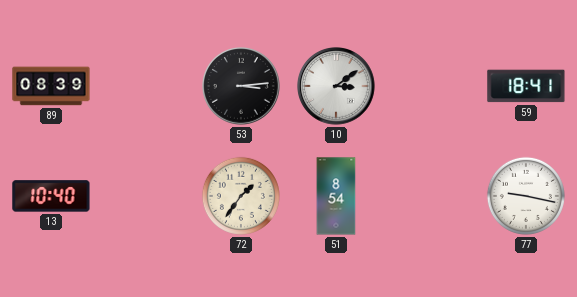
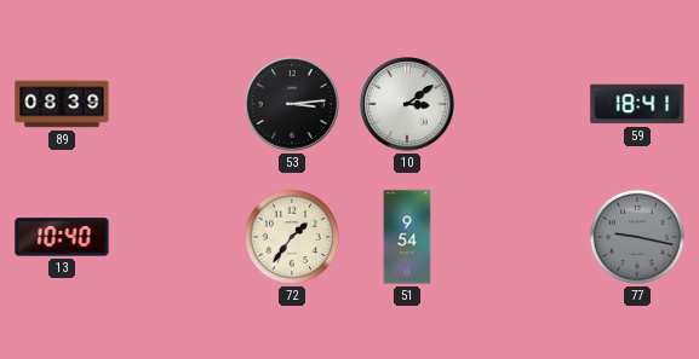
51: 8:54 -> 9:54
77 dial: white -> grey
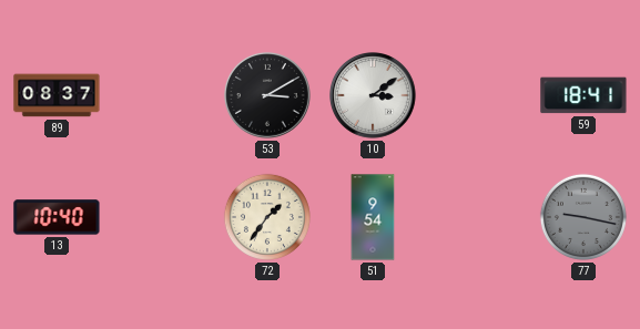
89: 08:39 -> 08:37
53: 3:14 -> 3:10
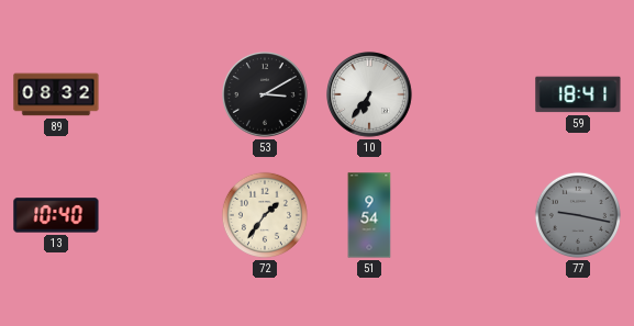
89: 08:37 -> 08:32
10: 3:09 -> 6:36
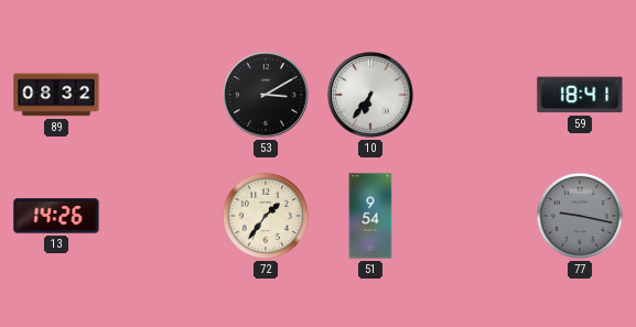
13: 10:40 -> 14:26
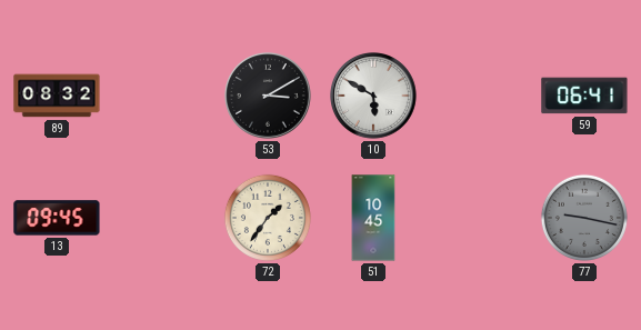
10: 6:36 -> 5:50
59: 18:41 -> 06:41
13: 14:26 -> 09:45
51: 9:54 -> 10:45
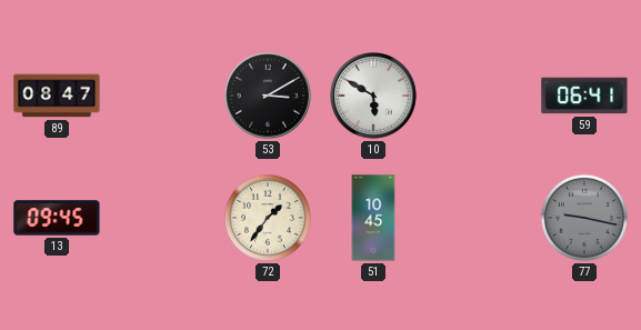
89: 08:32 -> 08:47
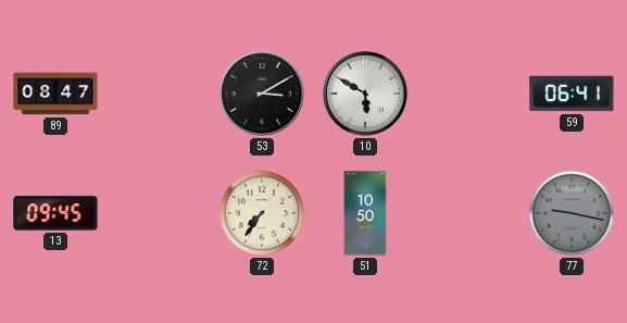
72: 1:36 -> 7:36
51: 10:45 -> 10:50
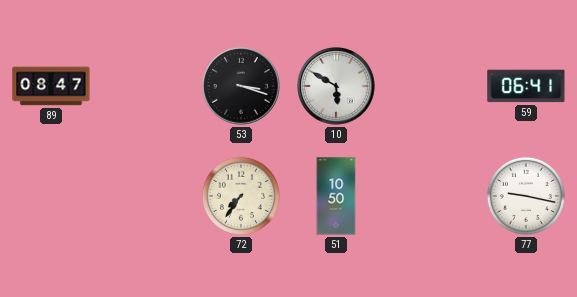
53: 3:10 -> 3:18
13: 09:45 -> none
77 dial: grey -> white
